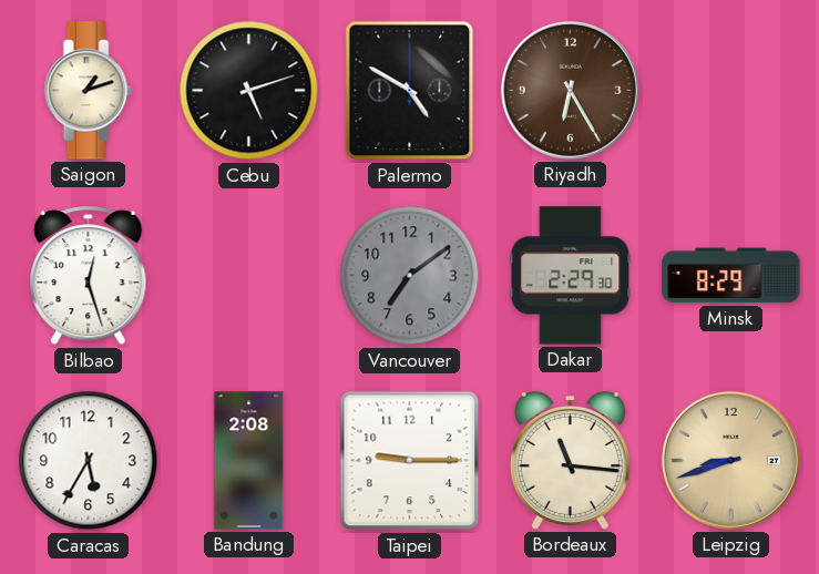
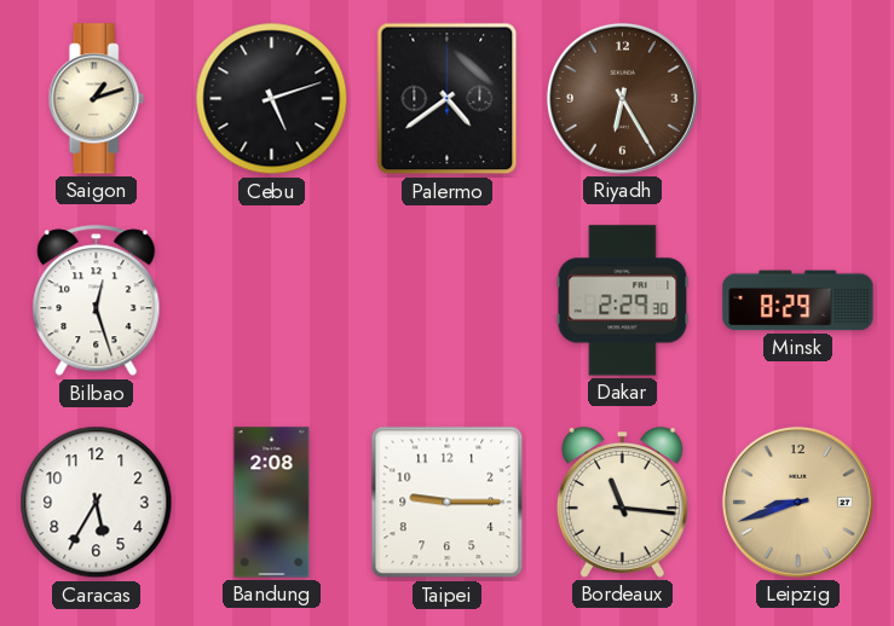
Palermo: 4:50 -> 4:39
Vancouver: 7:09 -> none
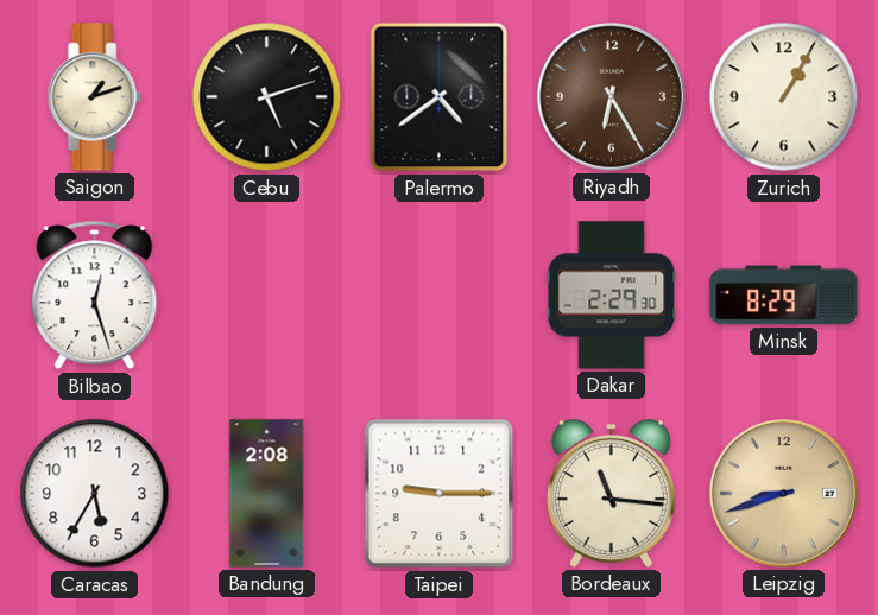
Zurich: none -> 1:05
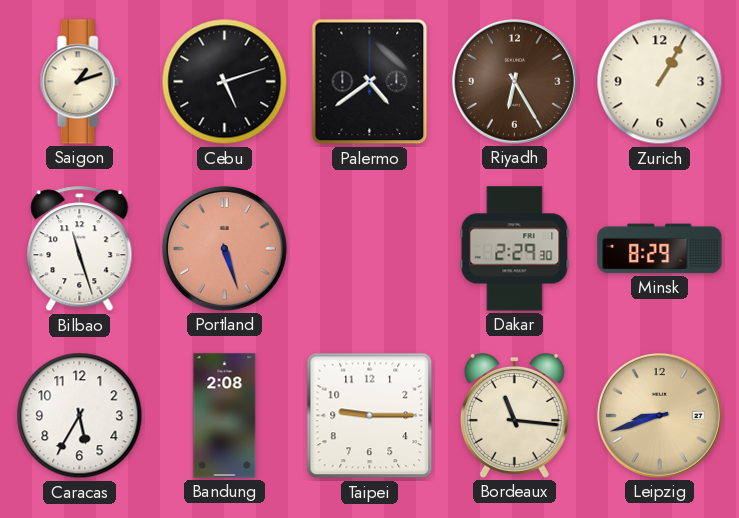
Bilbao: 12:27 -> 11:27
Portland: none -> 5:27
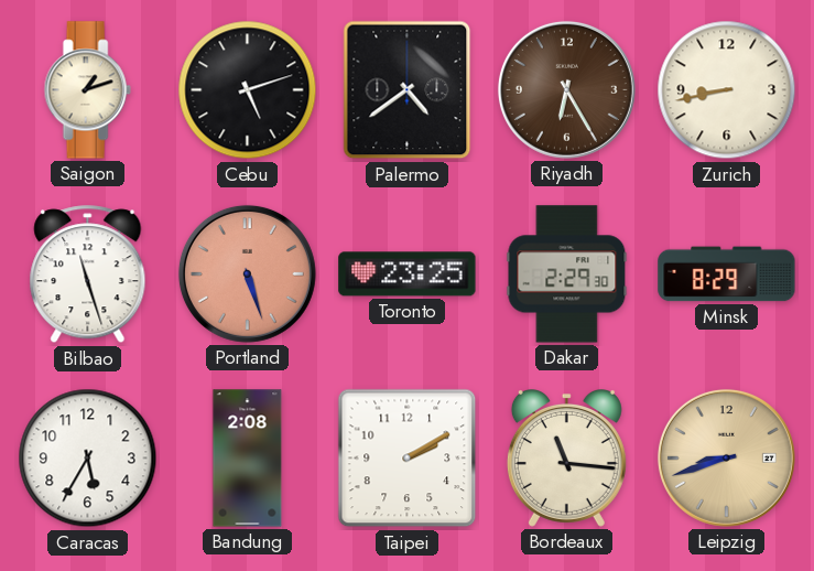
Zurich: 1:05 -> 8:43
Toronto: none -> 23:25
Taipei: 9:15 -> 2:10
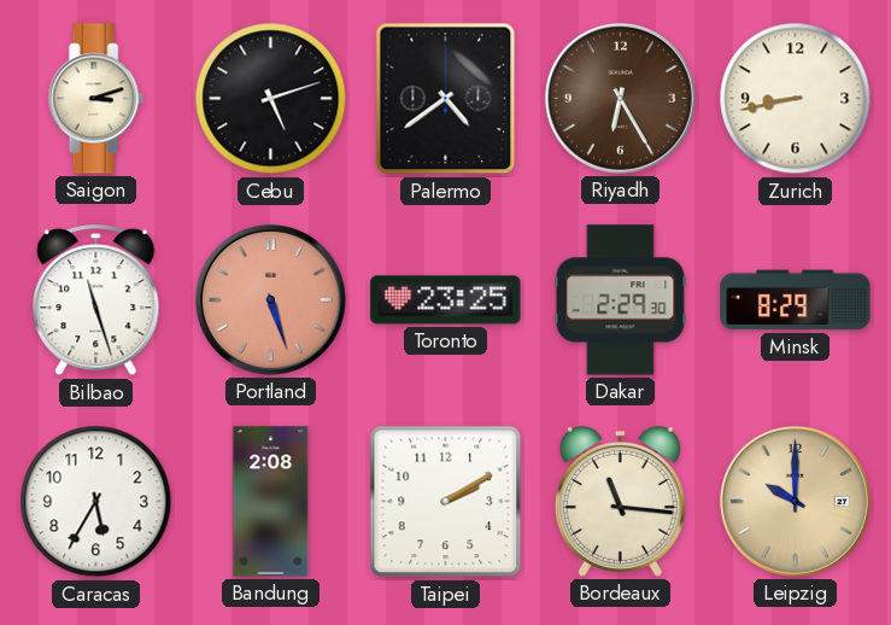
Saigon: 1:12 -> 3:12
Leipzig: 8:42 -> 10:00
